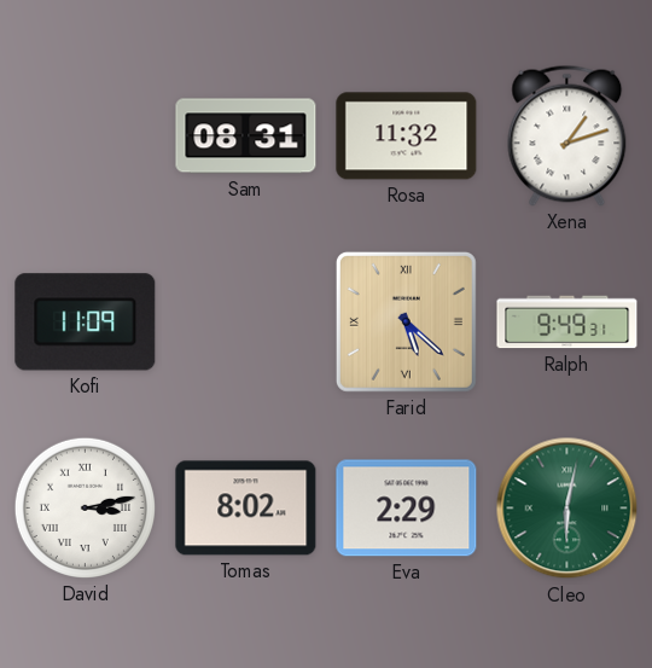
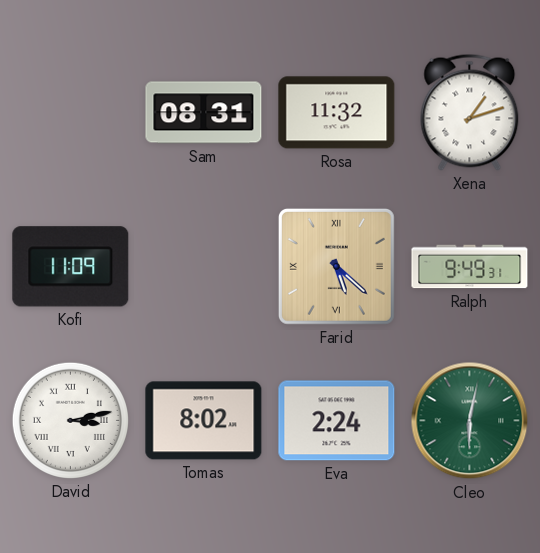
Eva: 2:29 -> 2:24
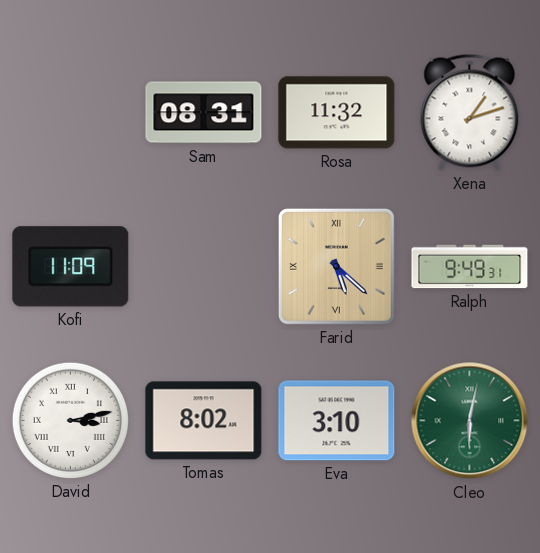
Eva: 2:24 -> 3:10
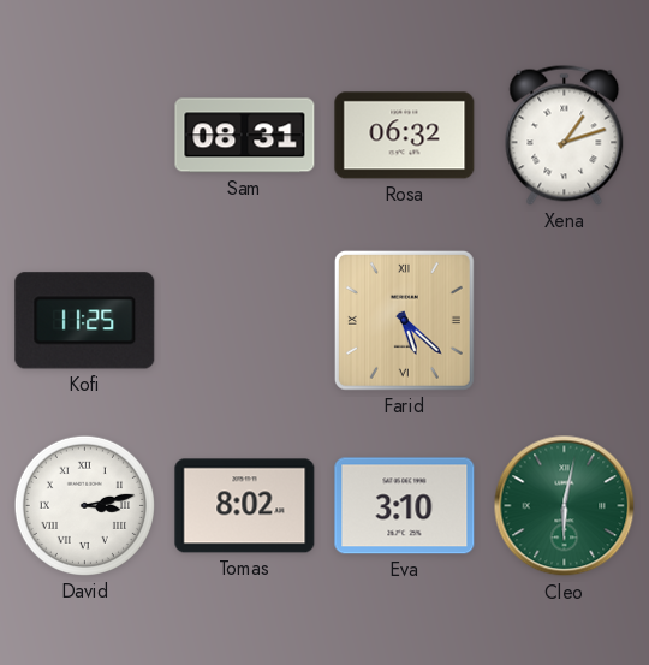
Rosa: 11:32 -> 06:32
Kofi: 11:09 -> 11:25
Ralph: 9:49 -> none
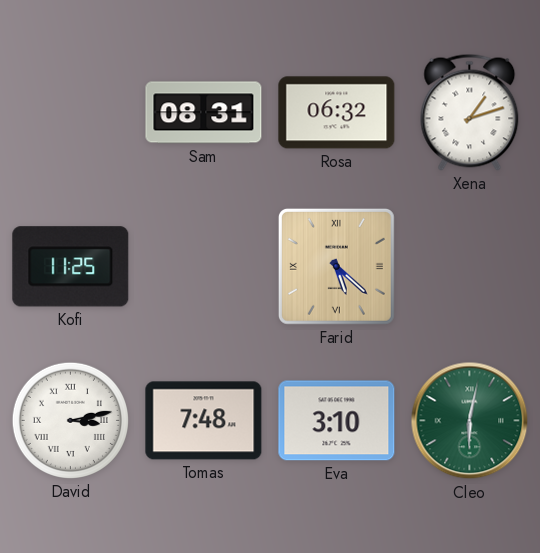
Tomas: 8:02 -> 7:48
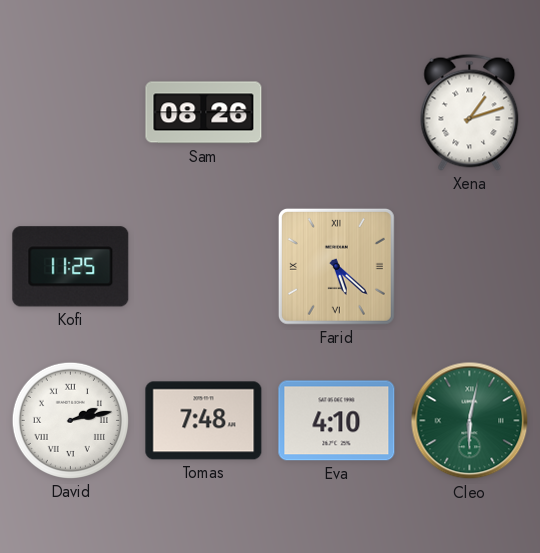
Sam: 08:31 -> 08:26
Rosa: 06:32 -> none
David: 3:13 -> 2:13
Eva: 3:10 -> 4:10
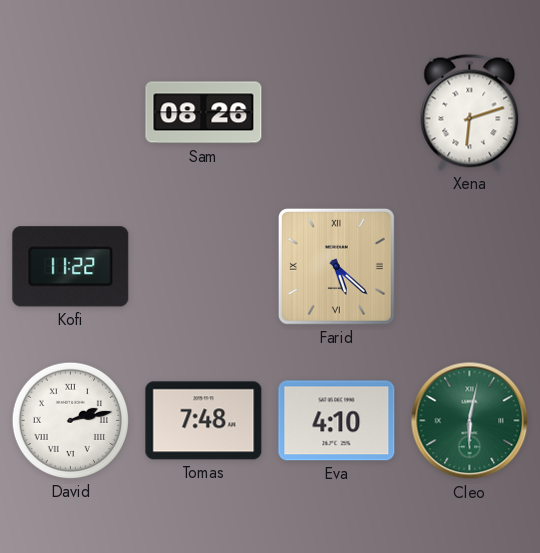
Xena: 1:12 -> 6:12
Kofi: 11:25 -> 11:22
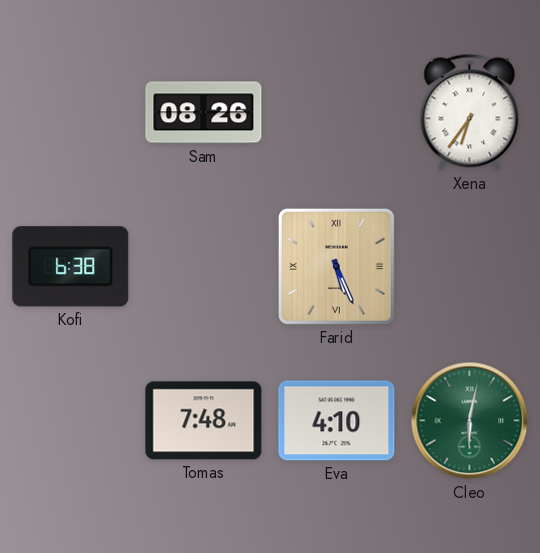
Xena: 6:12 -> 6:36
Kofi: 11:22 -> 6:38
Farid: 5:22 -> 5:26
David: 2:13 -> none
